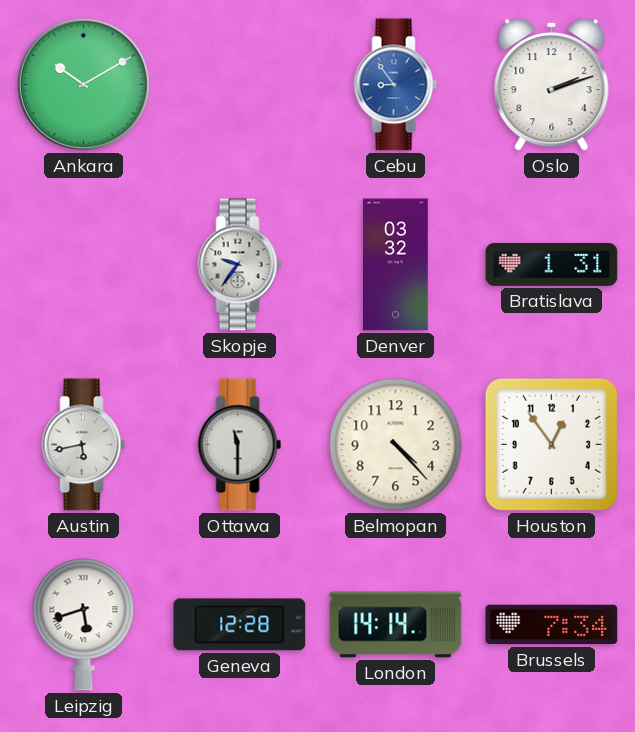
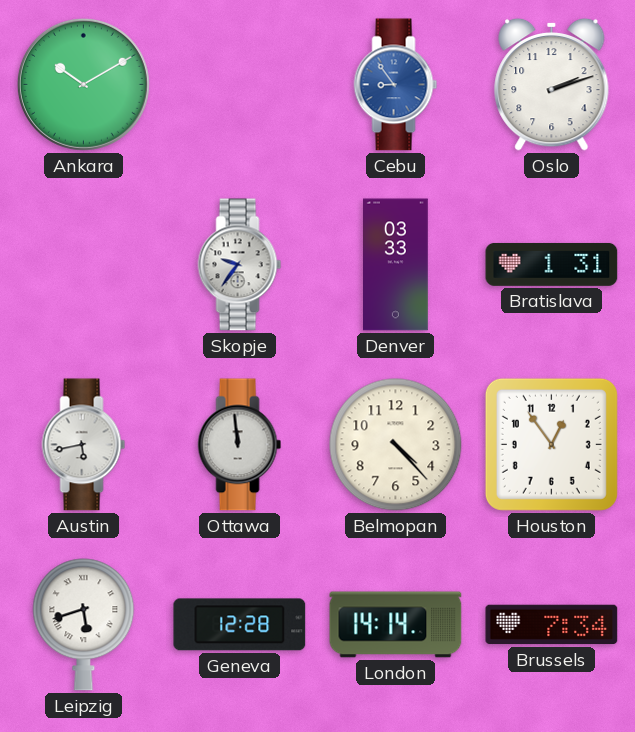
Denver: 03:32 -> 03:33
Ottawa: 11:30 -> 11:59
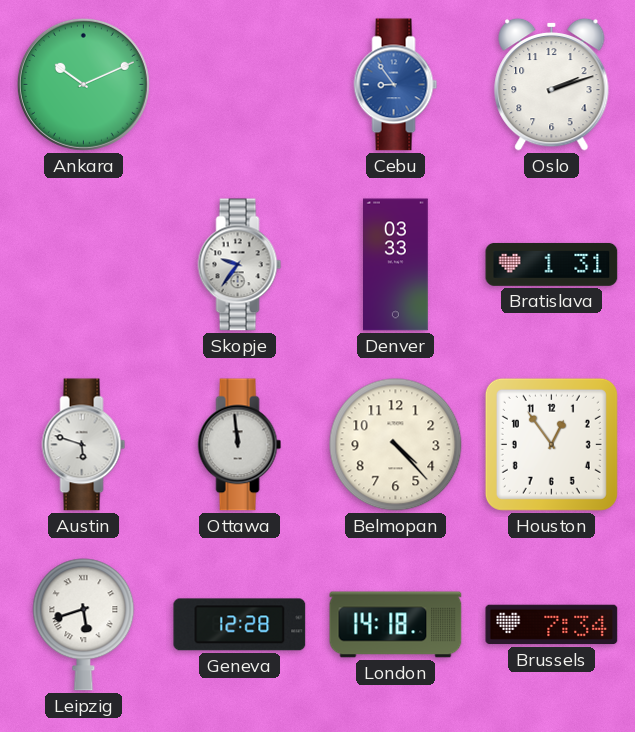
Ankara: 10:10 -> 10:11
Austin: 5:43 -> 5:48
London: 14:14 -> 14:18
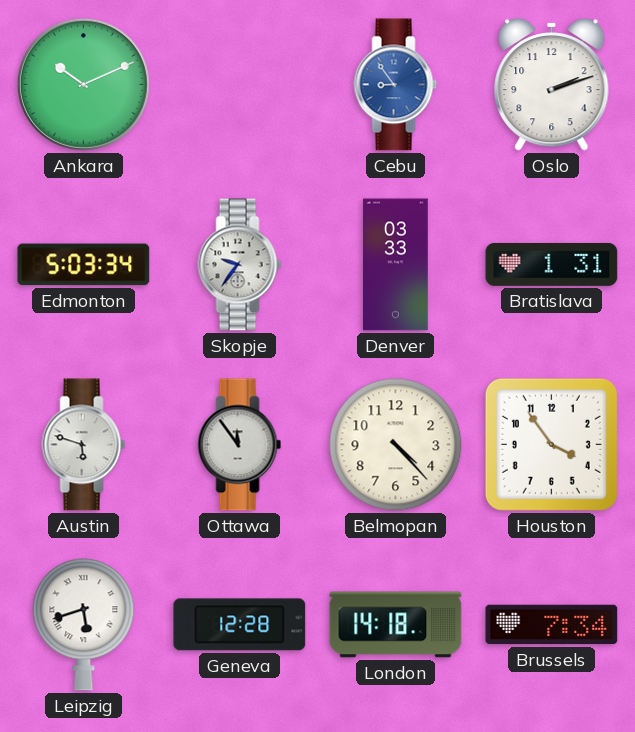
Edmonton: none -> 5:03
Ottawa: 11:59 -> 11:54
Houston: 12:54 -> 3:54
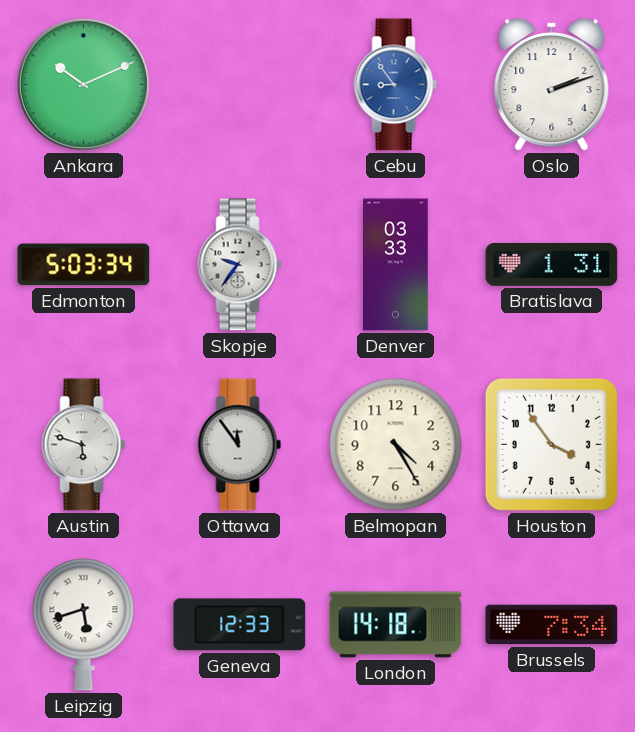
Belmopan: 4:23 -> 4:25
Geneva: 12:28 -> 12:33
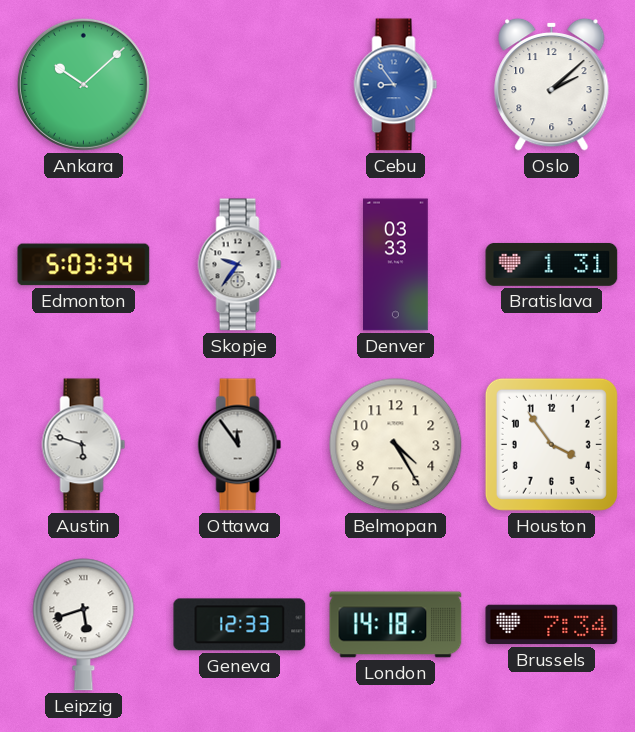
Ankara: 10:11 -> 10:08
Oslo: 2:12 -> 2:08
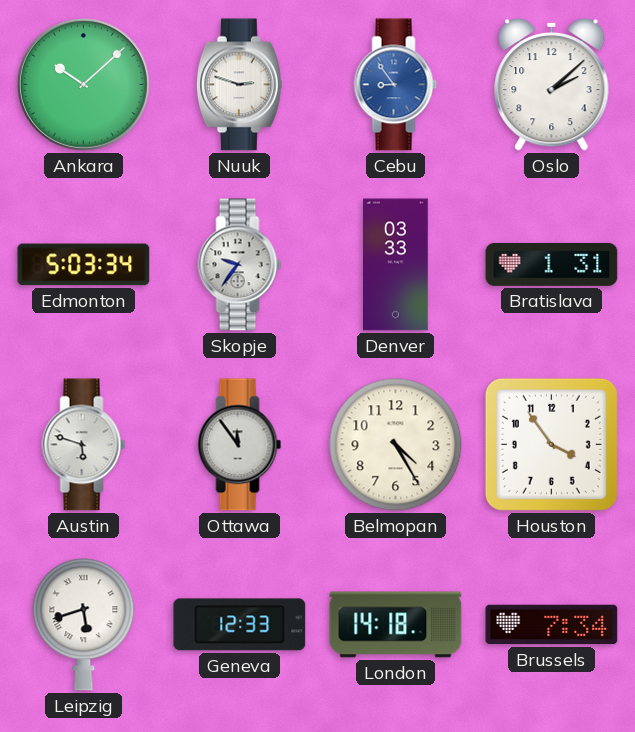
Nuuk: none -> 2:48
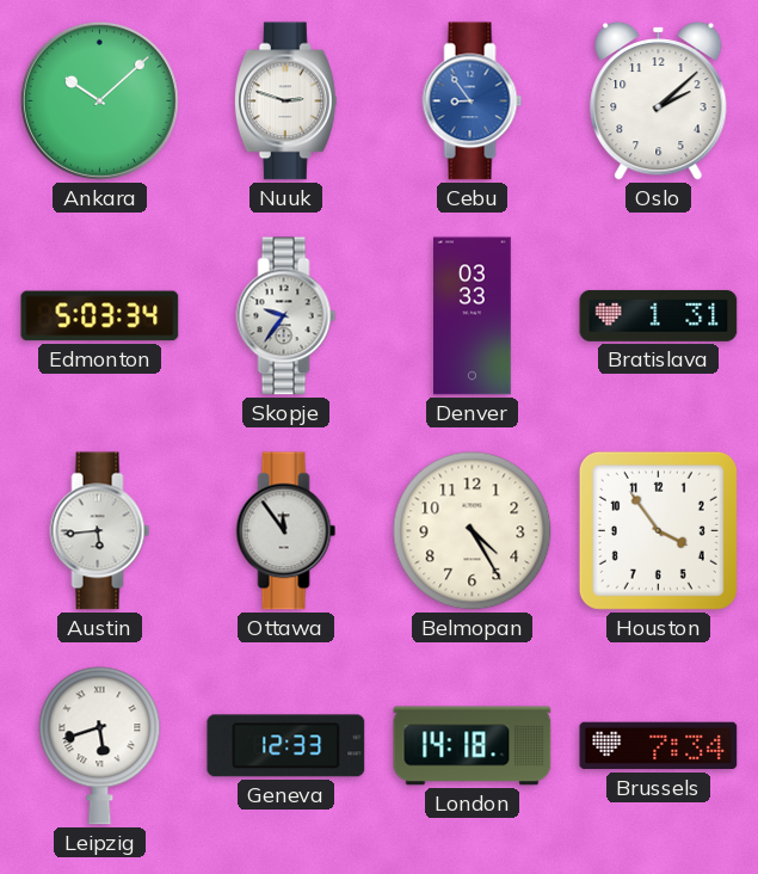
Austin: 5:48 -> 5:44
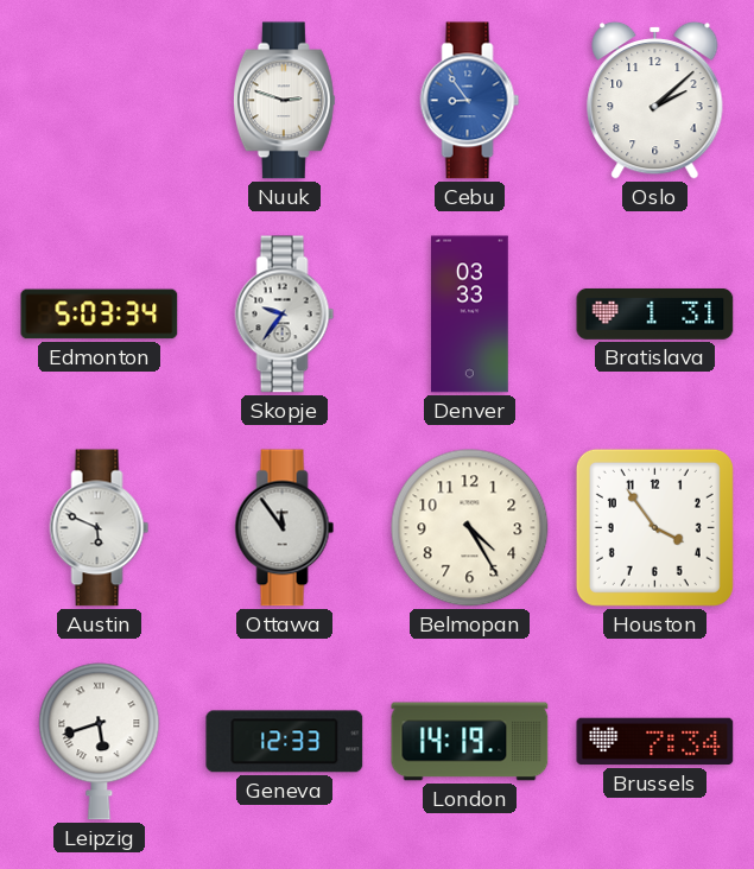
Ankara: 10:08 -> none
Austin: 5:44 -> 5:49
London: 14:18 -> 14:19
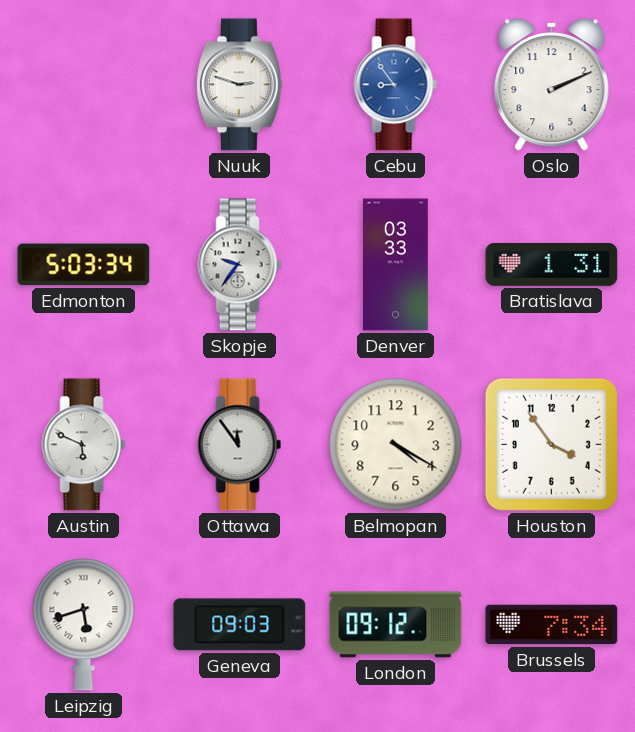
Oslo: 2:08 -> 2:11
Belmopan: 4:25 -> 4:20
Geneva: 12:33 -> 09:03
London: 14:19 -> 09:12
